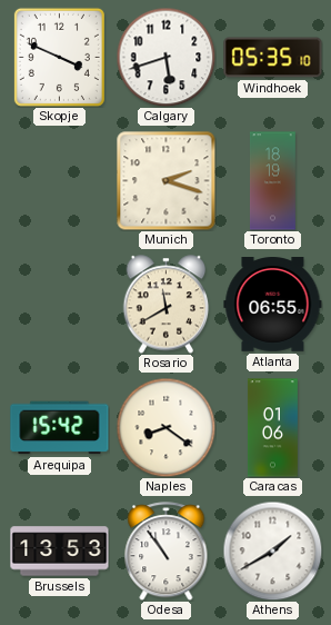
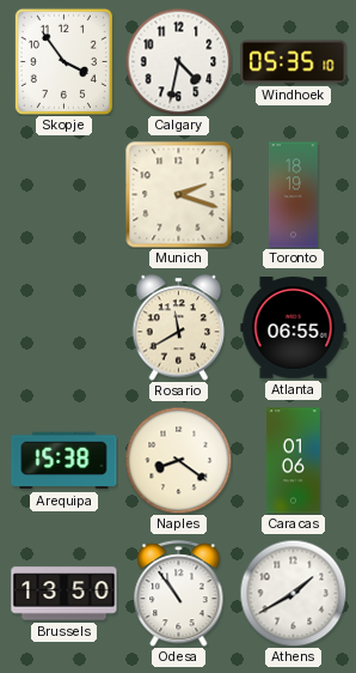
Skopje: 3:49 -> 3:54
Calgary: 5:42 -> 4:32
Arequipa: 15:42 -> 15:38
Brussels: 13:53 -> 13:50
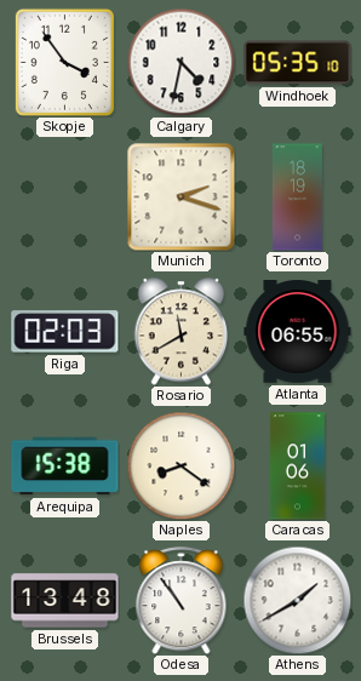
Riga: none -> 02:03
Brussels: 13:50 -> 13:48
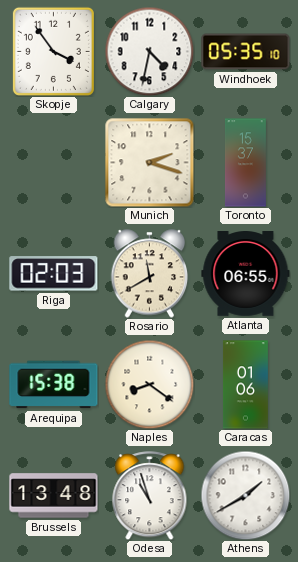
Toronto: 18:19 -> 15:37
Odesa: 10:54 -> 10:57
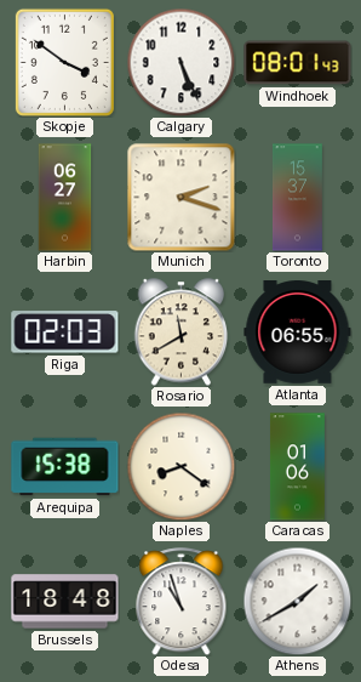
Skopje: 3:54 -> 3:51
Calgary: 4:32 -> 5:26
Windhoek: 05:35 -> 08:01
Harbin: none -> 06:27
Brussels: 13:48 -> 18:48
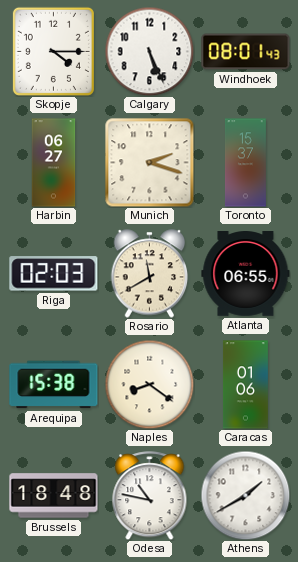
Skopje: 3:51 -> 4:15
Odesa: 10:57 -> 10:47
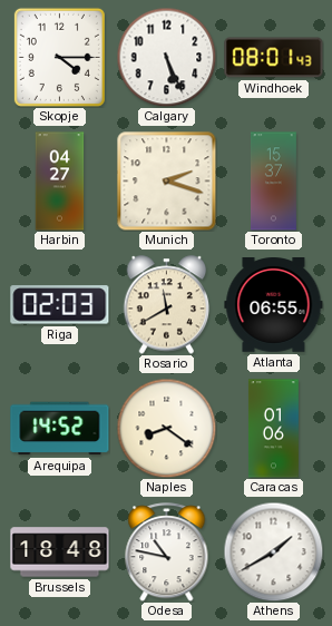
Harbin: 06:27 -> 04:27
Arequipa: 15:38 -> 14:52
